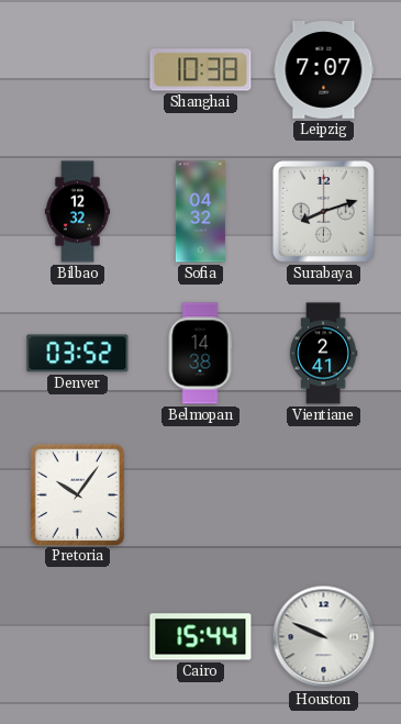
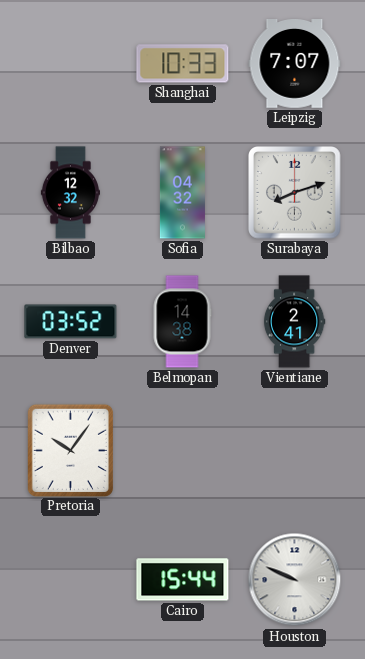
Shanghai: 10:38 -> 10:33
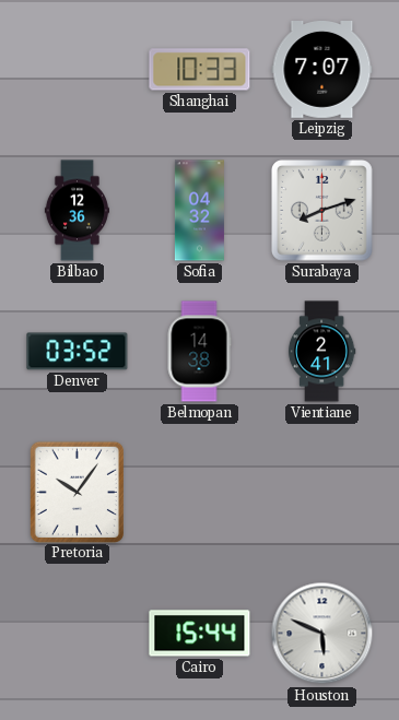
Bilbao: 12:32 -> 12:36
Houston: 9:49 -> 5:49
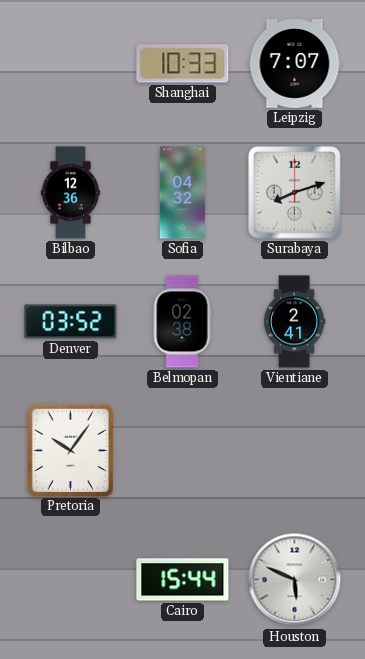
Belmopan: 14:38 -> 02:38
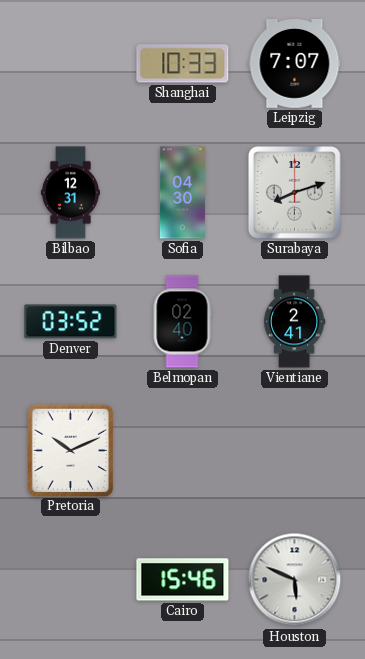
Bilbao: 12:36 -> 12:31
Sofia: 04:32 -> 04:30
Belmopan: 02:38 -> 02:40
Pretoria: 10:06 -> 10:11
Cairo: 15:44 -> 15:46
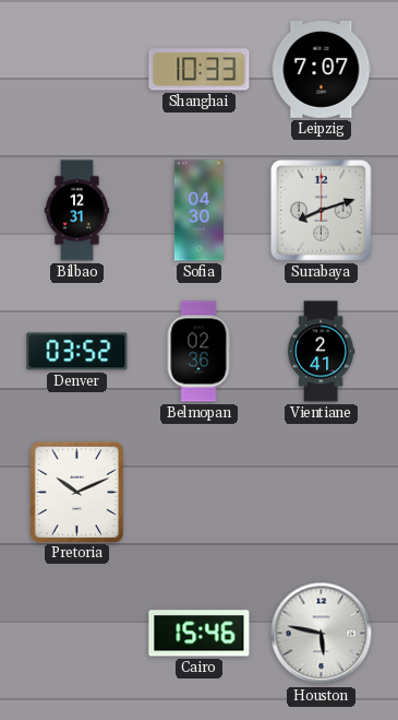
Belmopan: 02:40 -> 02:36
Houston: 5:49 -> 5:47
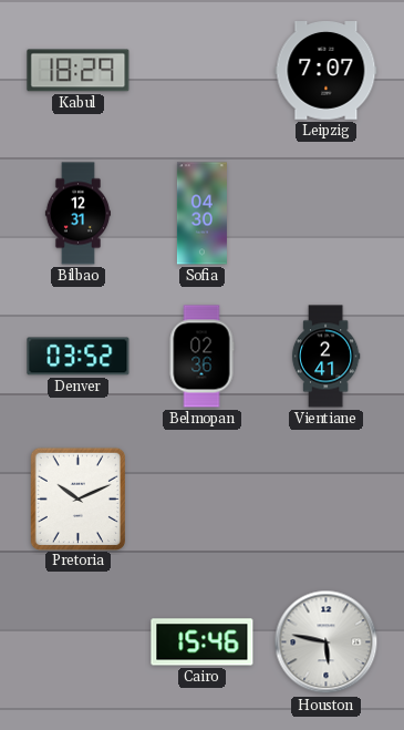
Kabul: none -> 18:29
Shanghai: 10:33 -> none
Surabaya: 8:12 -> none
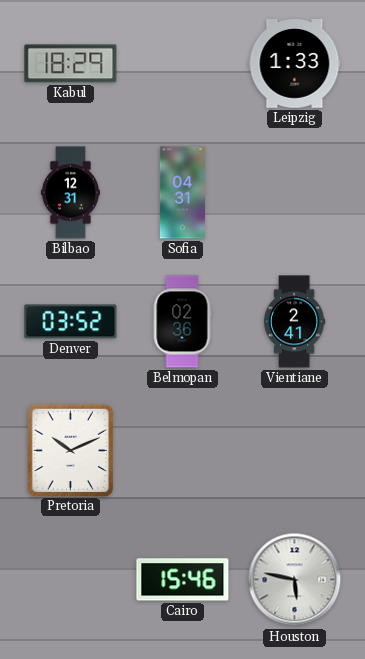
Leipzig: 7:07 -> 1:33
Sofia: 04:30 -> 04:31
